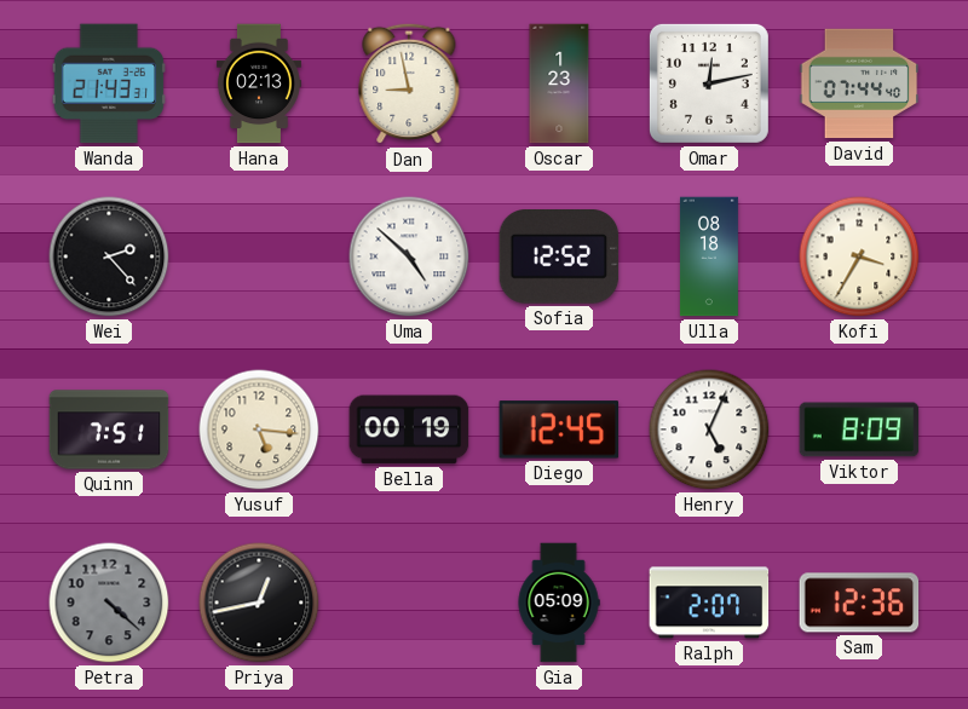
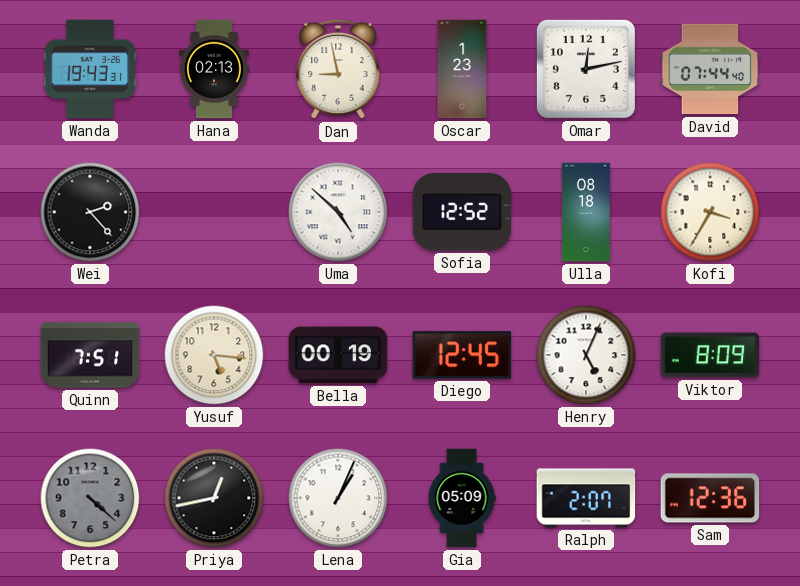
Wanda: 21:43 -> 19:43
Lena: none -> 1:04
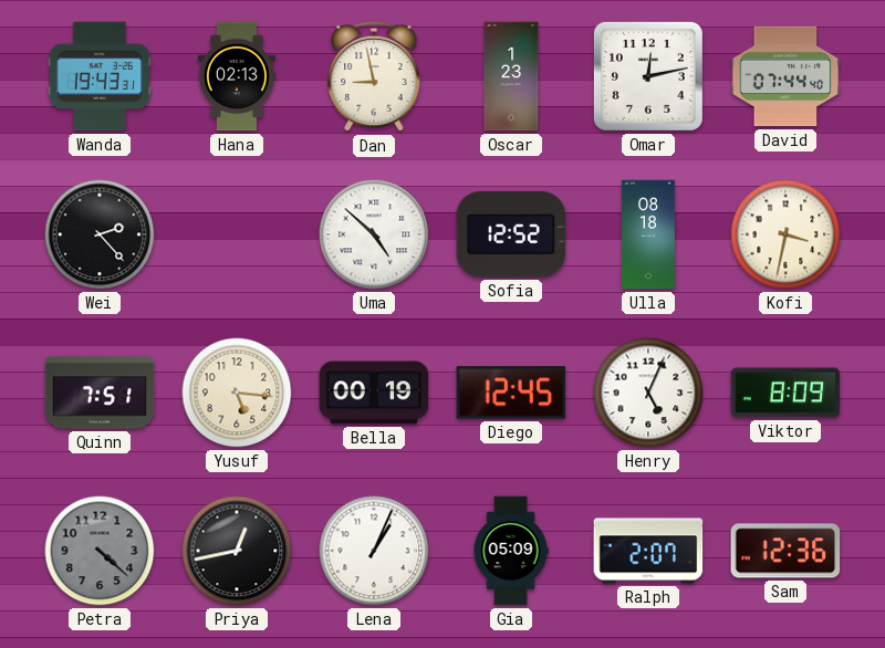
Kofi: 3:35 -> 3:32
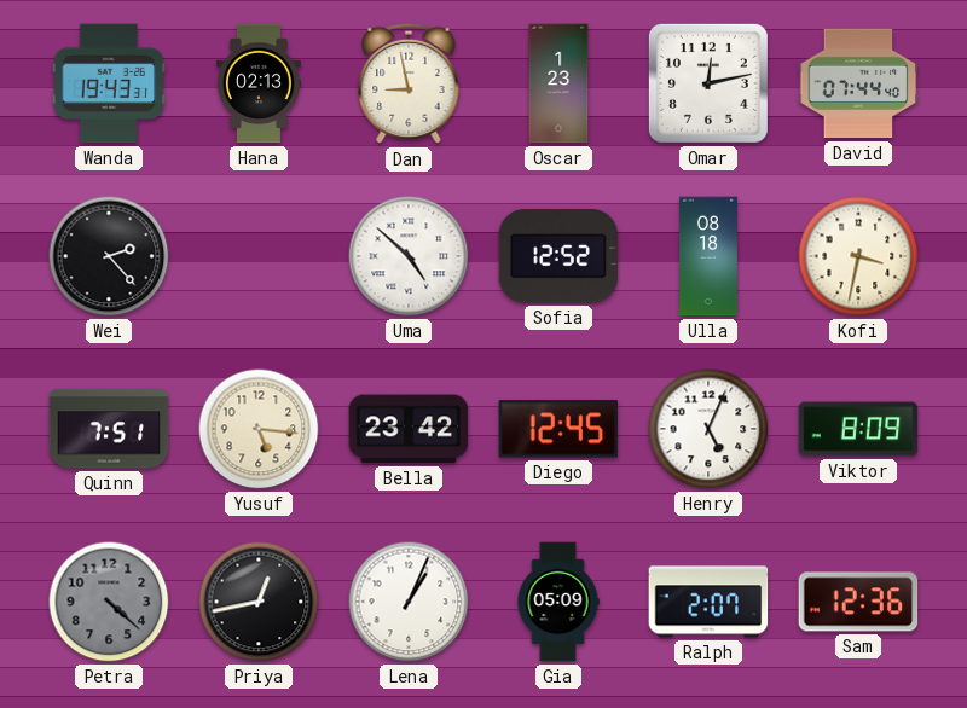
Bella: 00:19 -> 23:42
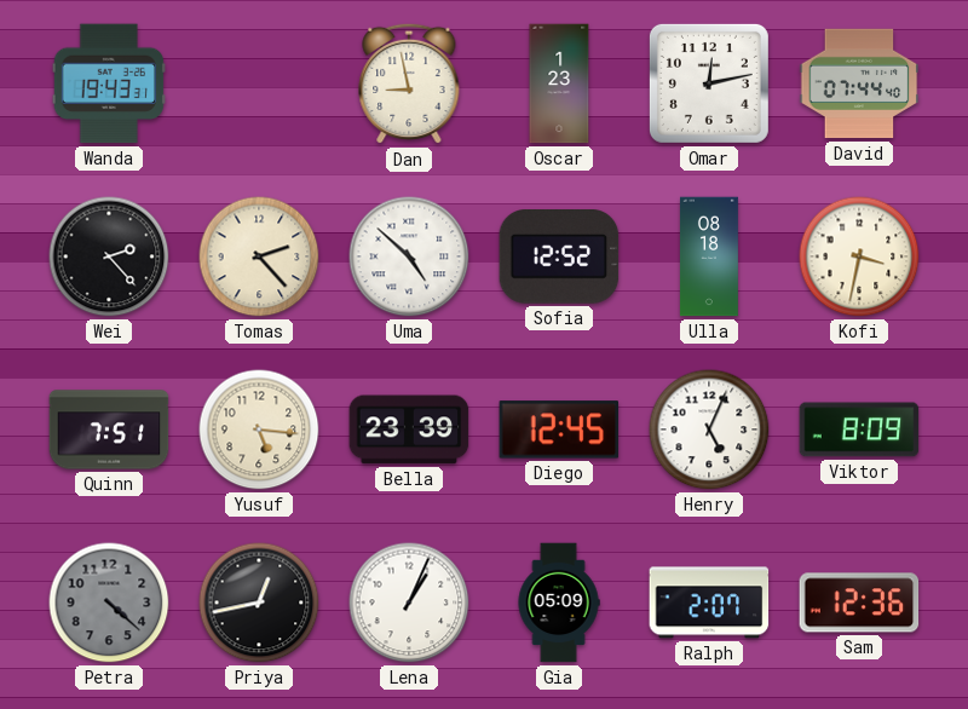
Hana: 02:13 -> none
Tomas: none -> 2:23
Bella: 23:42 -> 23:39
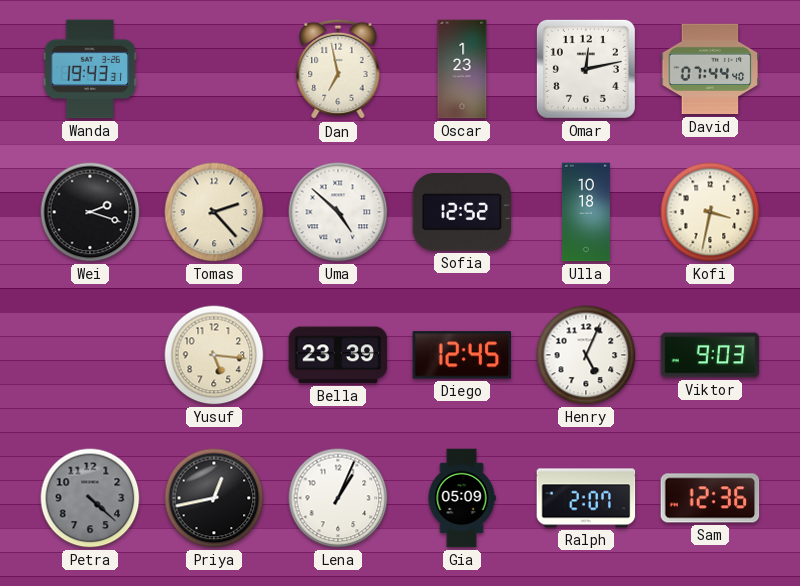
Dan: 8:58 -> 6:58
Wei: 2:23 -> 2:18
Ulla: 08:18 -> 10:18
Quinn: 7:51 -> none
Viktor: 8:09 -> 9:03
